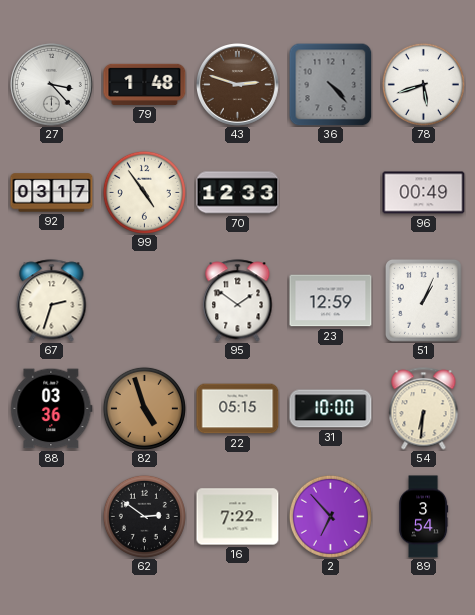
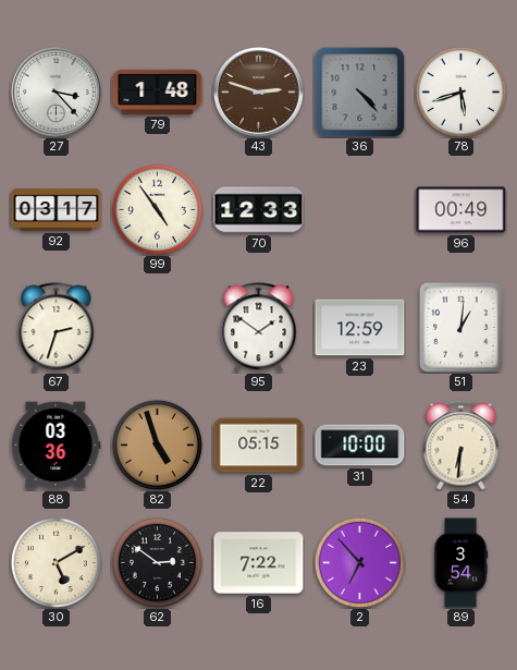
51: 1:04 -> 1:01
30: none -> 5:10
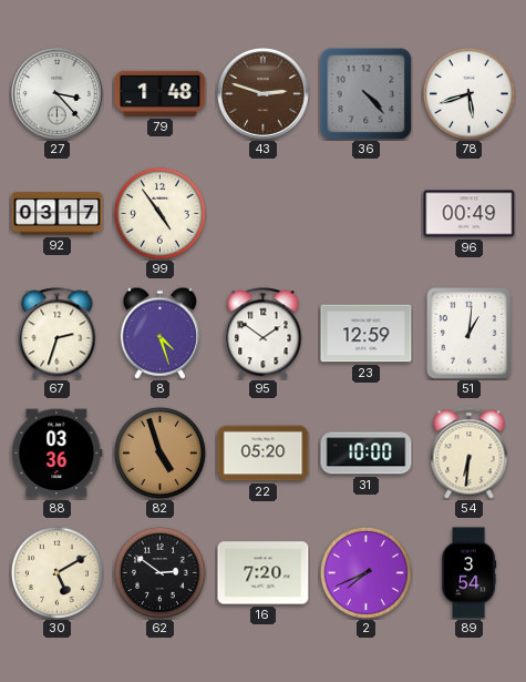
70: 12:33 -> none
8: none -> 4:27
22: 05:15 -> 05:20
16: 7:22 -> 7:20
2: 6:53 -> 7:41
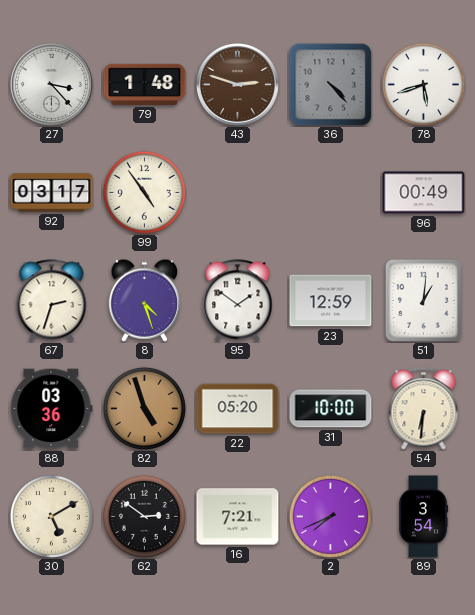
16: 7:20 -> 7:21
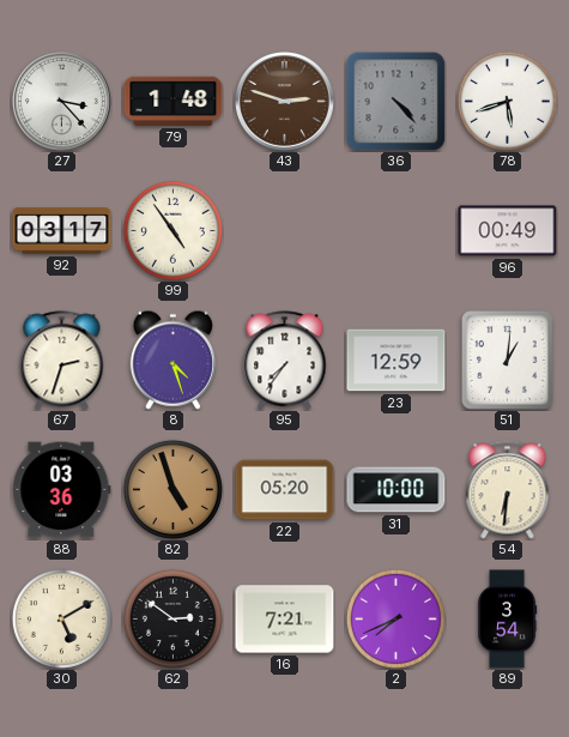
95: 1:51 -> 7:36
